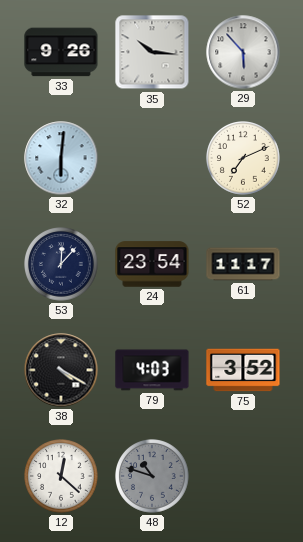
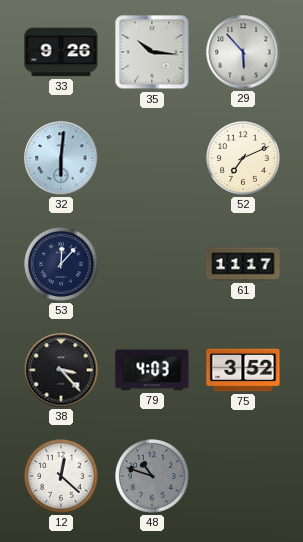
24: 23:54 -> none
38: 4:20 -> 3:23
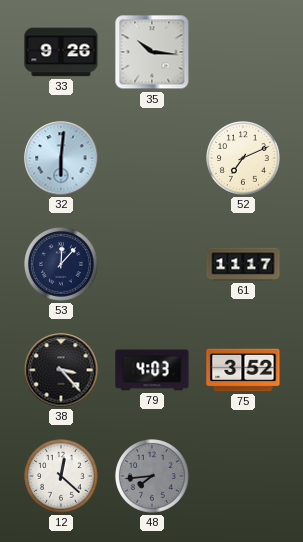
29: 5:53 -> none
48: 10:48 -> 7:44
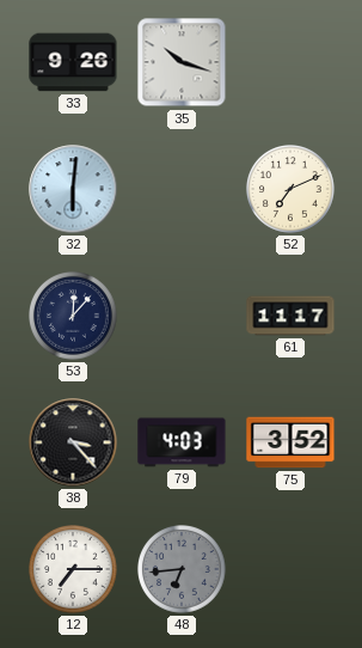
35: 10:16 -> 10:18
12: 12:22 -> 7:15
48: 7:44 -> 6:44
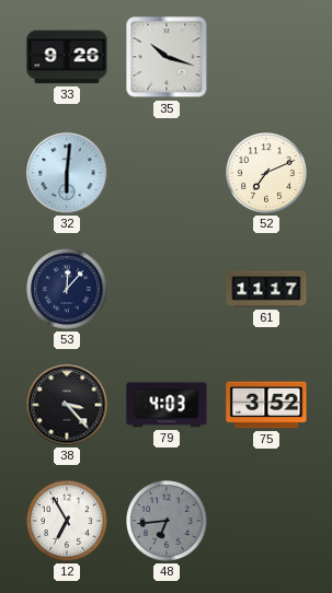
12: 7:15 -> 6:55
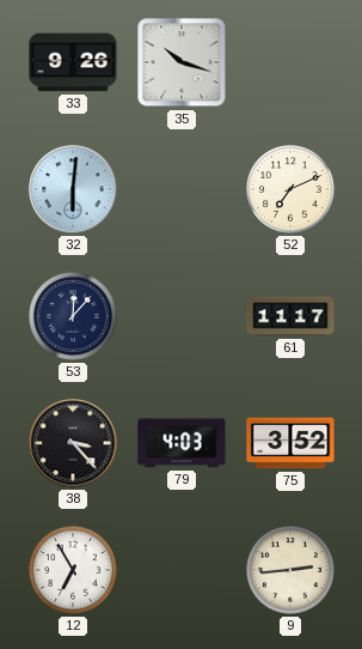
48: 6:44 -> none
9: none -> 2:44
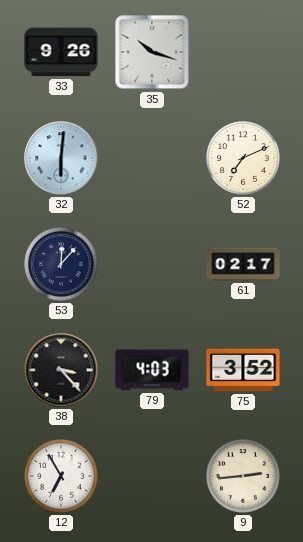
61: 11:17 -> 02:17
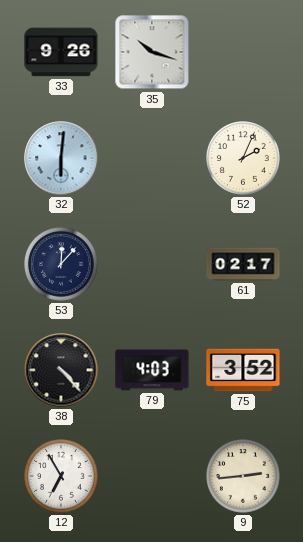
52: 7:11 -> 2:04
38: 3:23 -> 4:23
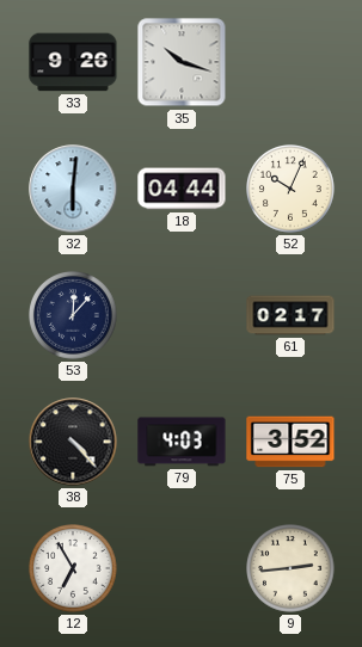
18: none -> 04:44
52: 2:04 -> 10:04
